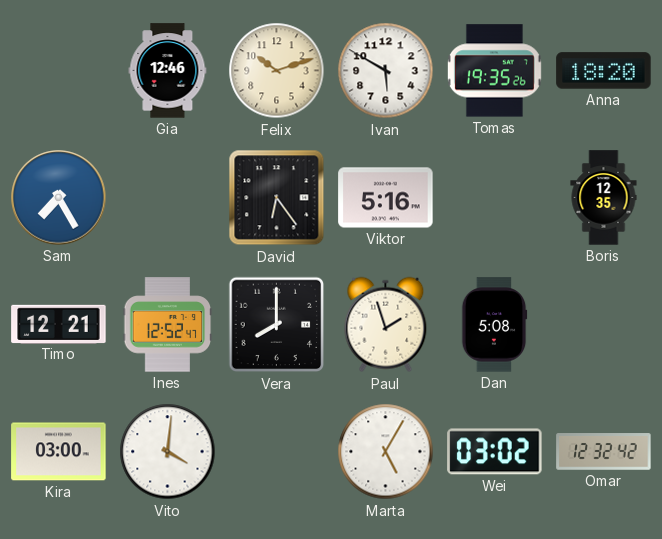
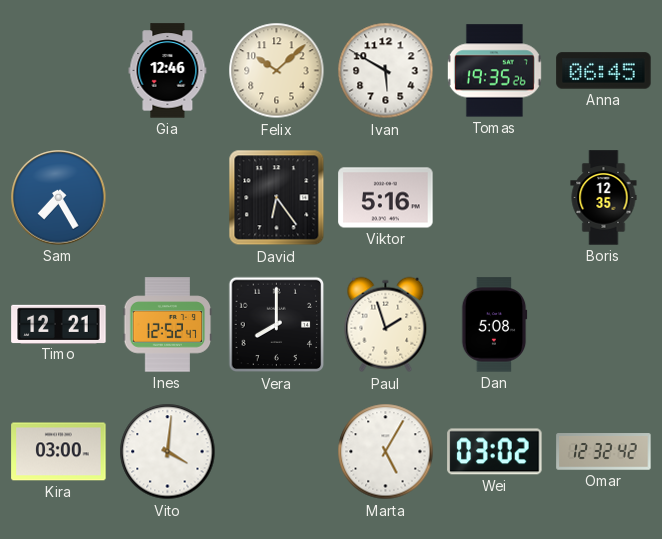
Felix: 10:12 -> 10:08
Anna: 18:20 -> 06:45
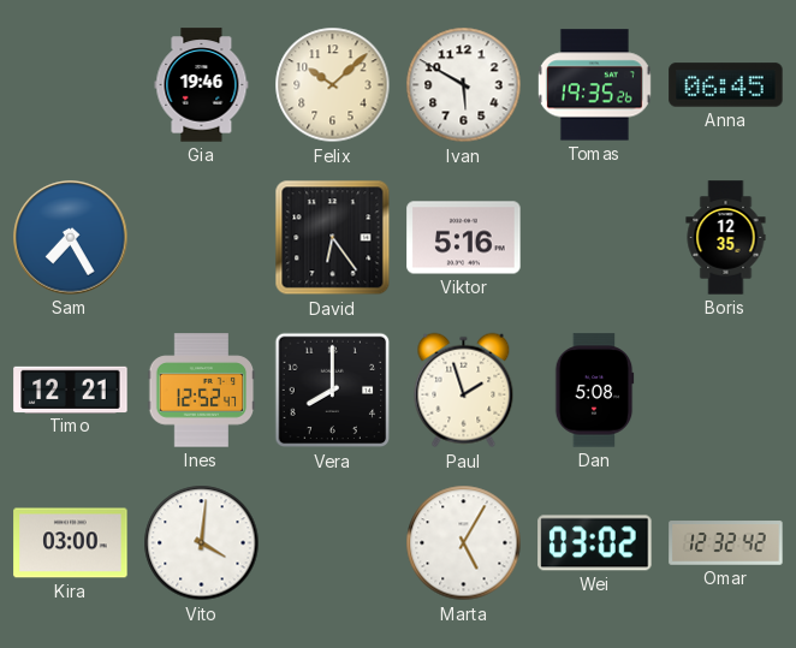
Gia: 12:46 -> 19:46
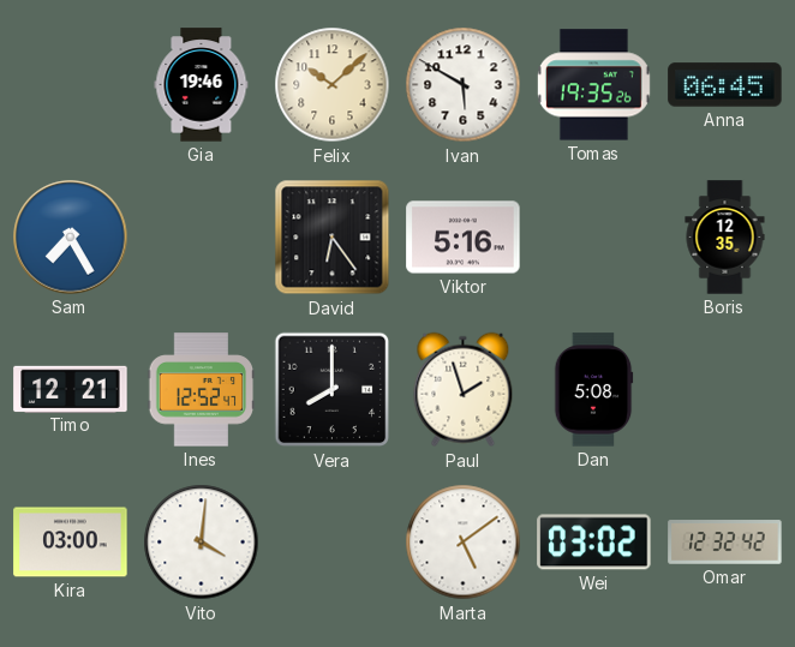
Marta: 5:05 -> 5:09
